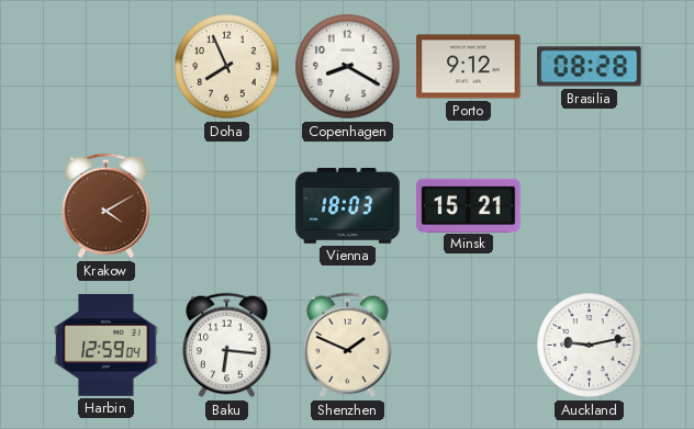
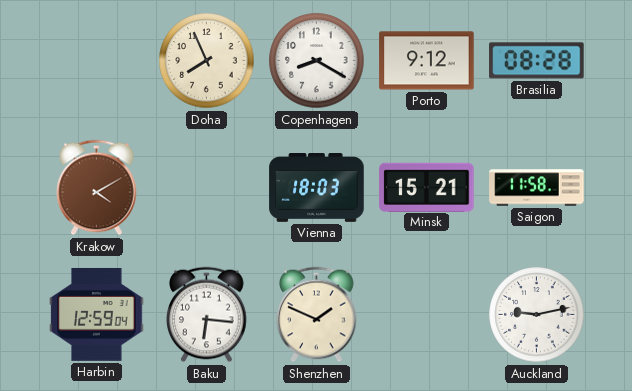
Saigon: none -> 11:58
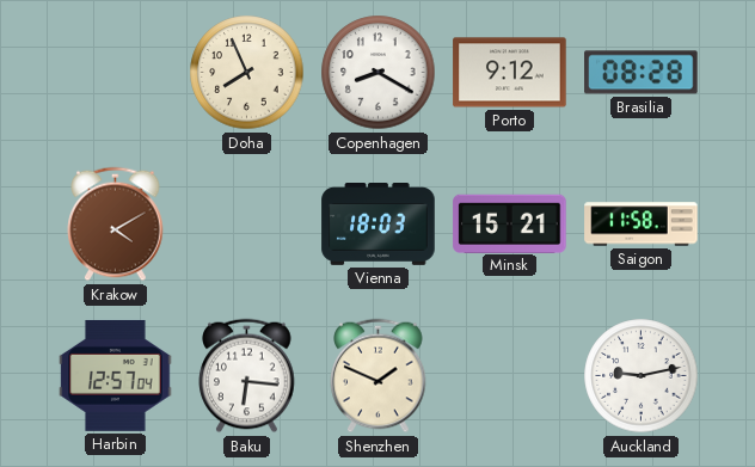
Harbin: 12:59 -> 12:57
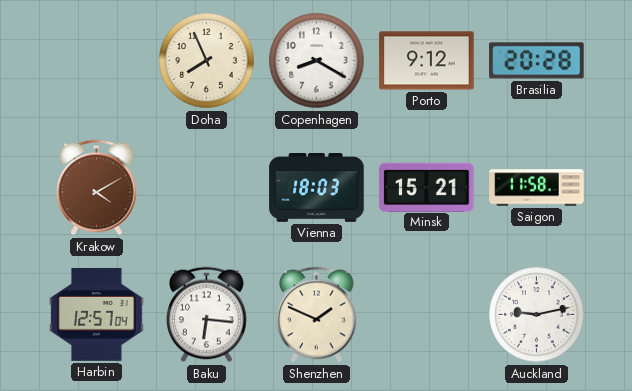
Brasilia: 08:28 -> 20:28
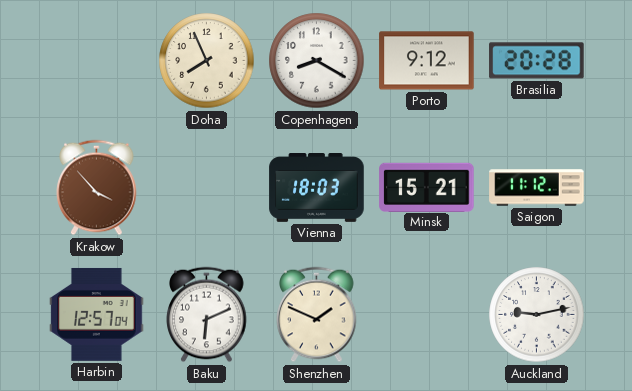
Krakow: 4:10 -> 3:53
Saigon: 11:58 -> 11:12
Baku: 6:16 -> 6:11
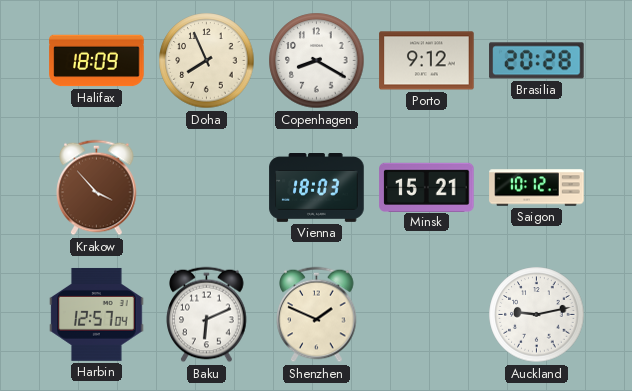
Halifax: none -> 18:09
Saigon: 11:12 -> 10:12
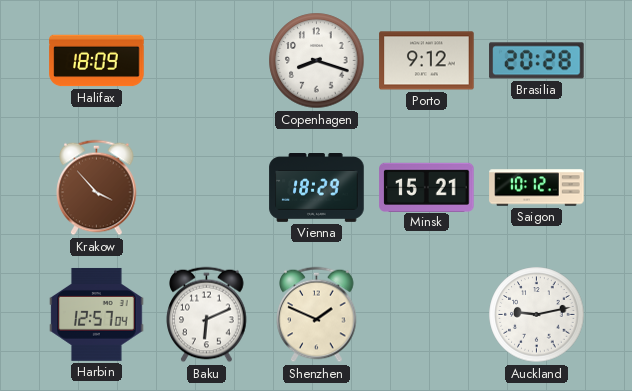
Doha: 7:56 -> none
Copenhagen: 8:20 -> 8:18
Vienna: 18:03 -> 18:29
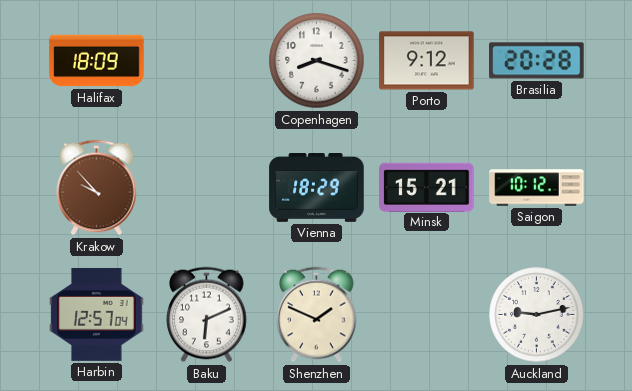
Krakow: 3:53 -> 9:53
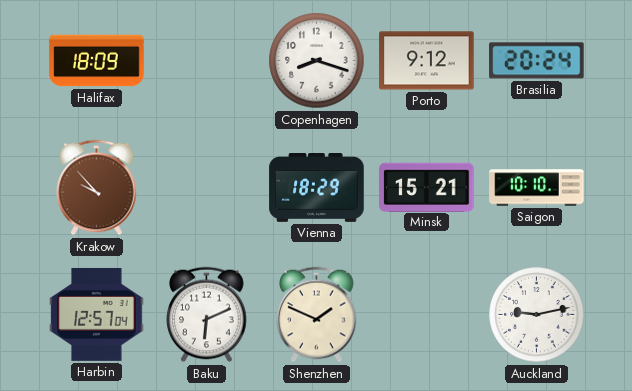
Brasilia: 20:28 -> 20:24
Saigon: 10:12 -> 10:10
